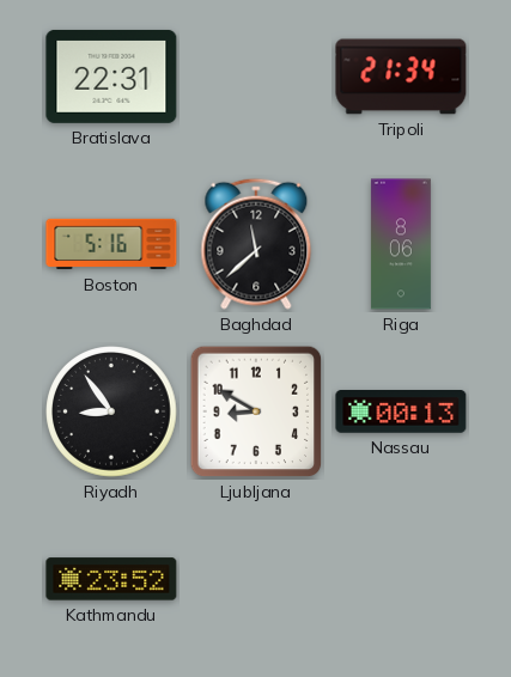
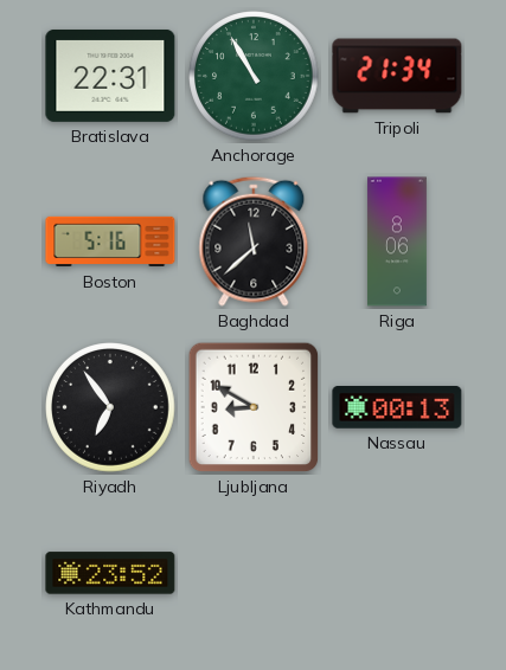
Anchorage: none -> 10:55
Riyadh: 8:54 -> 6:54
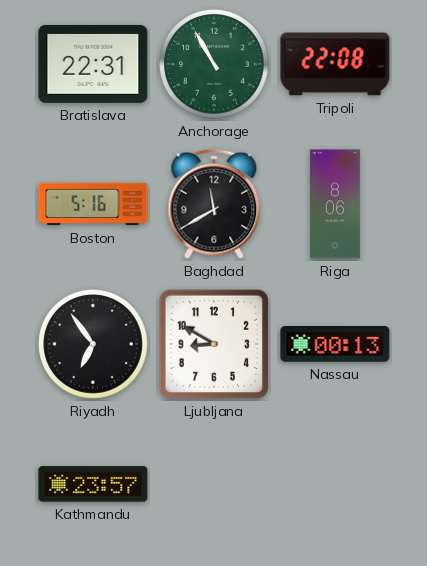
Tripoli: 21:34 -> 22:08
Baghdad: 11:38 -> 11:40
Kathmandu: 23:52 -> 23:57
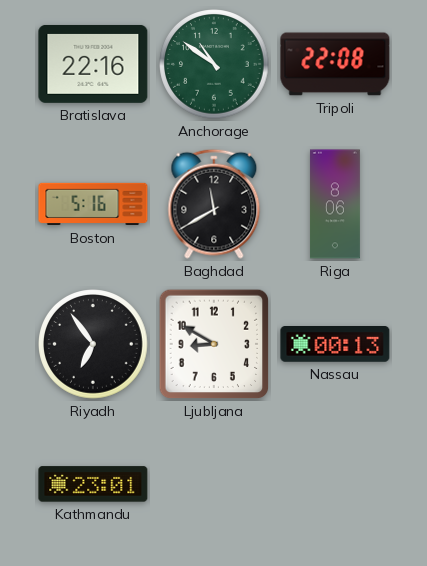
Bratislava: 22:31 -> 22:16
Anchorage: 10:55 -> 10:51
Kathmandu: 23:57 -> 23:01
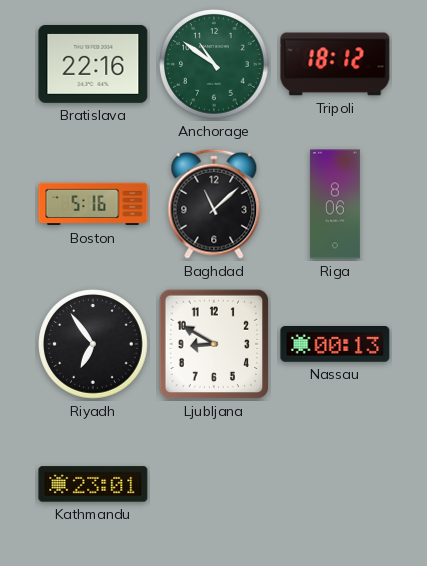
Tripoli: 22:08 -> 18:12
Baghdad: 11:40 -> 11:08
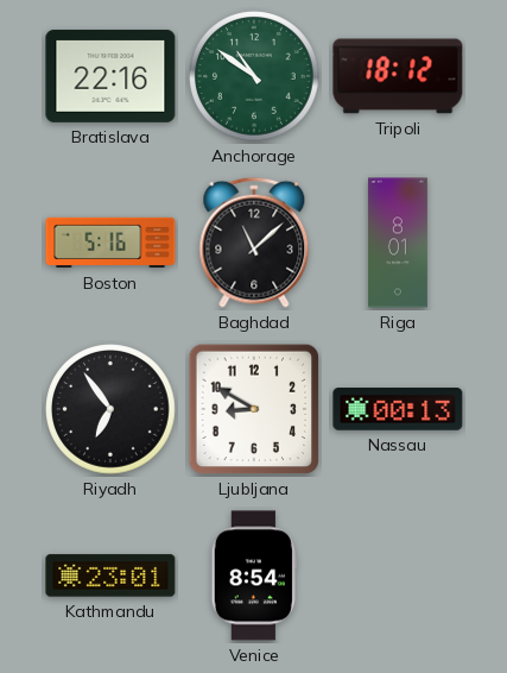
Riga: 8:06 -> 8:01
Venice: none -> 8:54
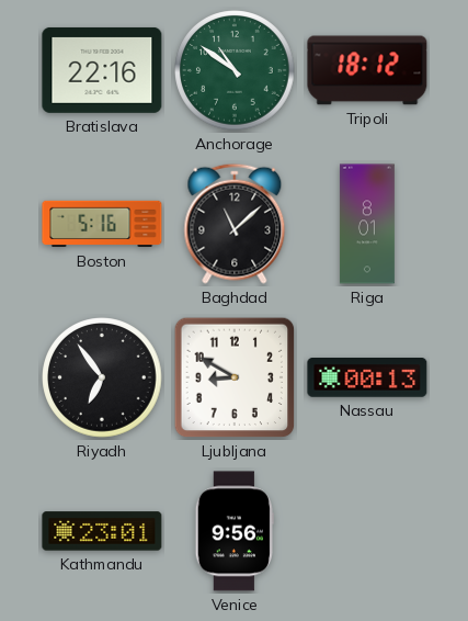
Venice: 8:54 -> 9:56
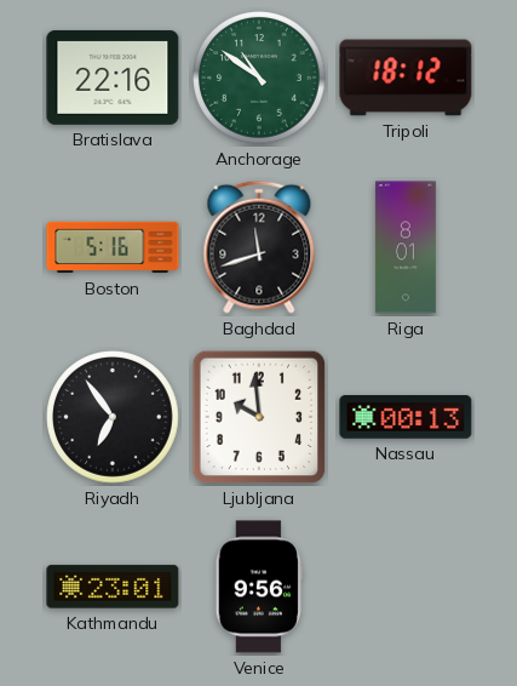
Baghdad: 11:08 -> 11:42
Ljubljana: 8:50 -> 9:59
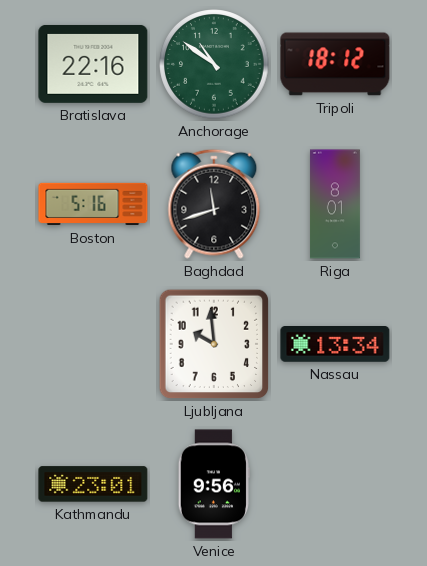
Riyadh: 6:54 -> none
Nassau: 00:13 -> 13:34
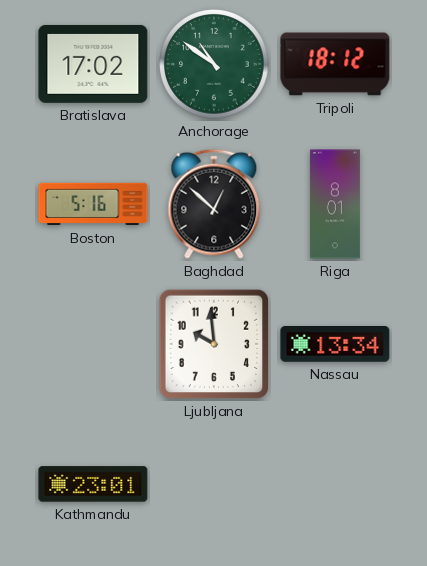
Bratislava: 22:16 -> 17:02
Baghdad: 11:42 -> 12:52
Venice: 9:56 -> none
